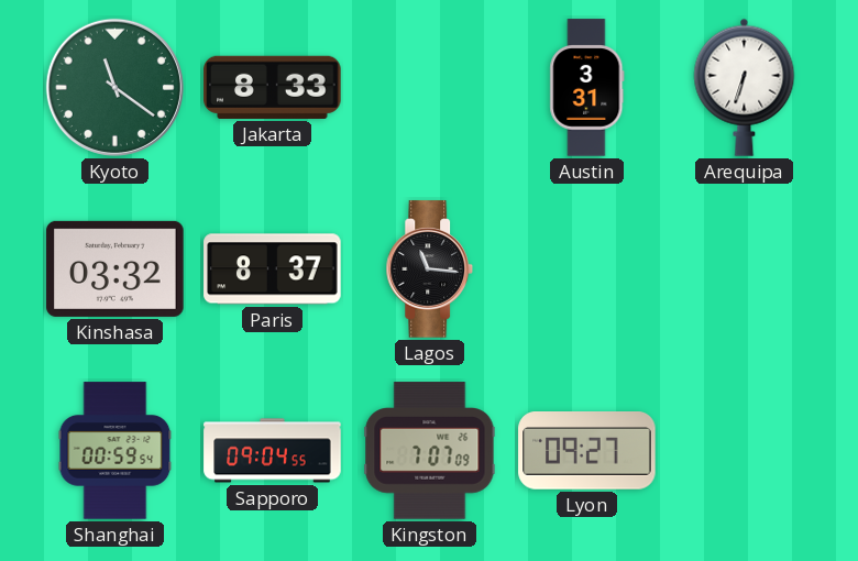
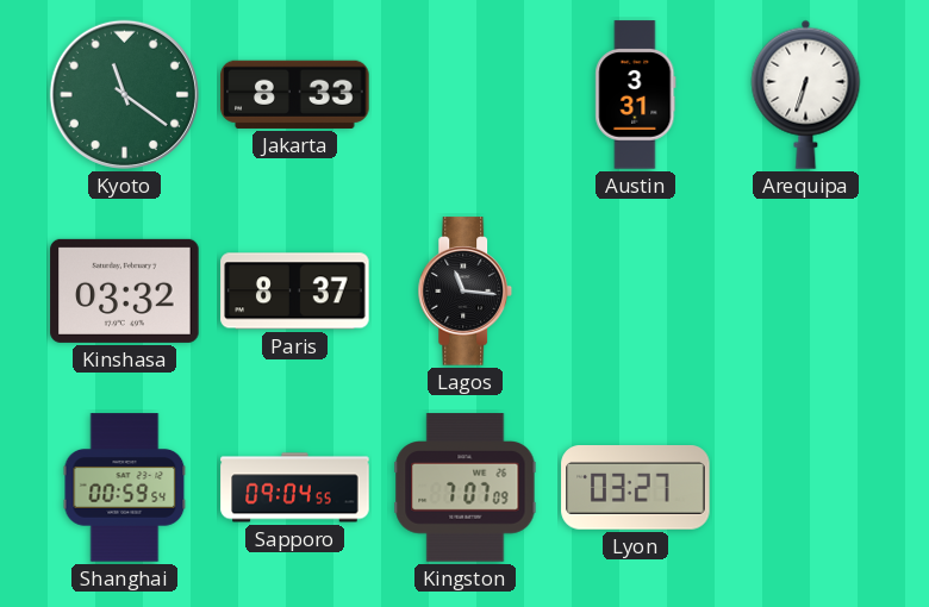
Lyon: 09:27 -> 03:27
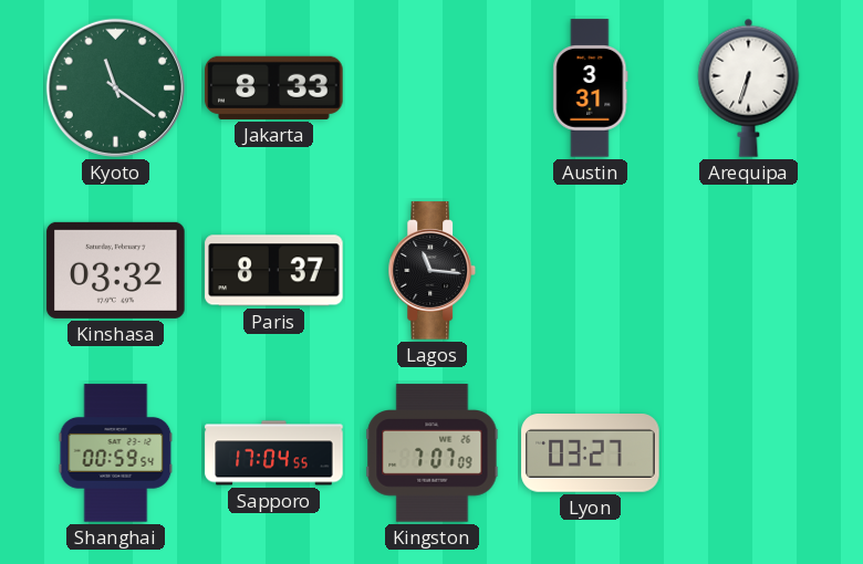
Sapporo: 09:04 -> 17:04
